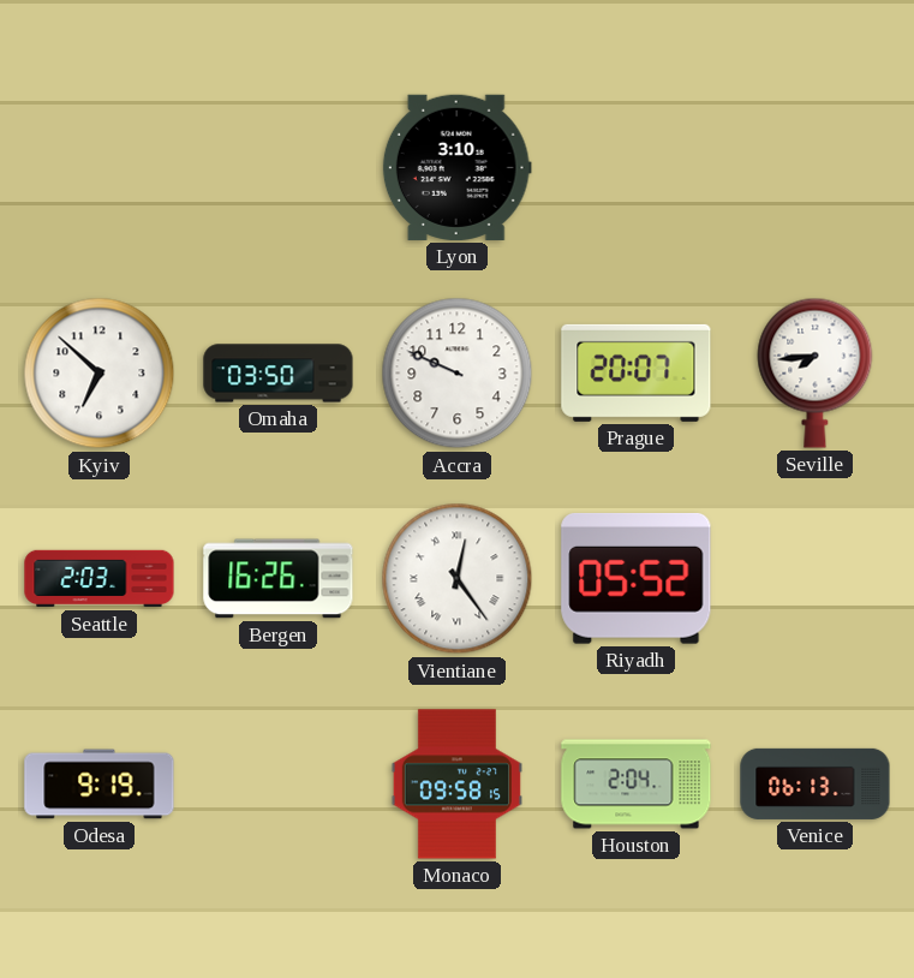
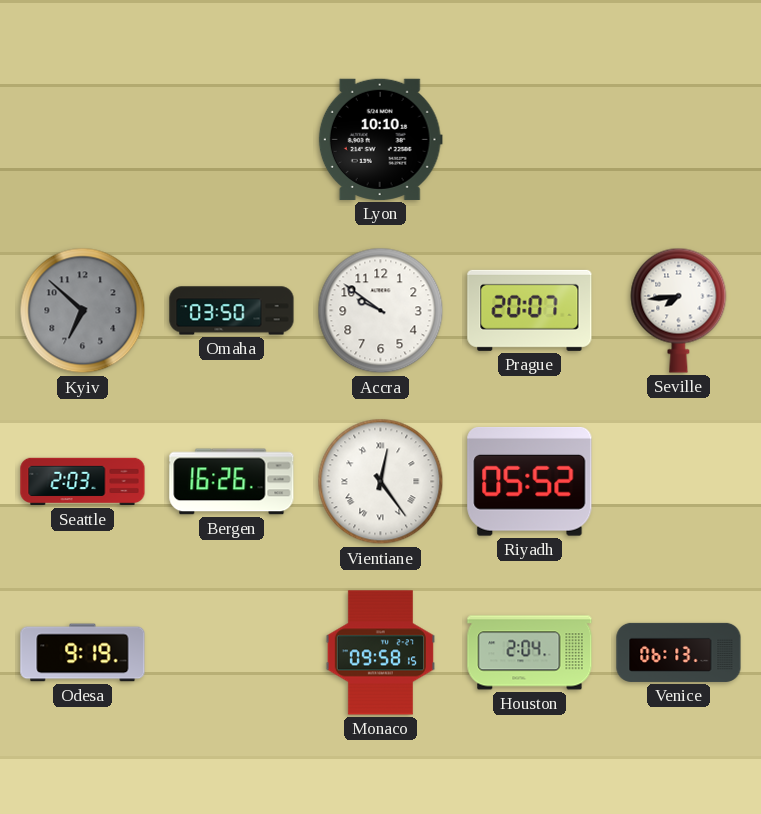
Lyon: 3:10 -> 10:10
Kyiv dial: white -> grey
Accra: 9:49 -> 9:51
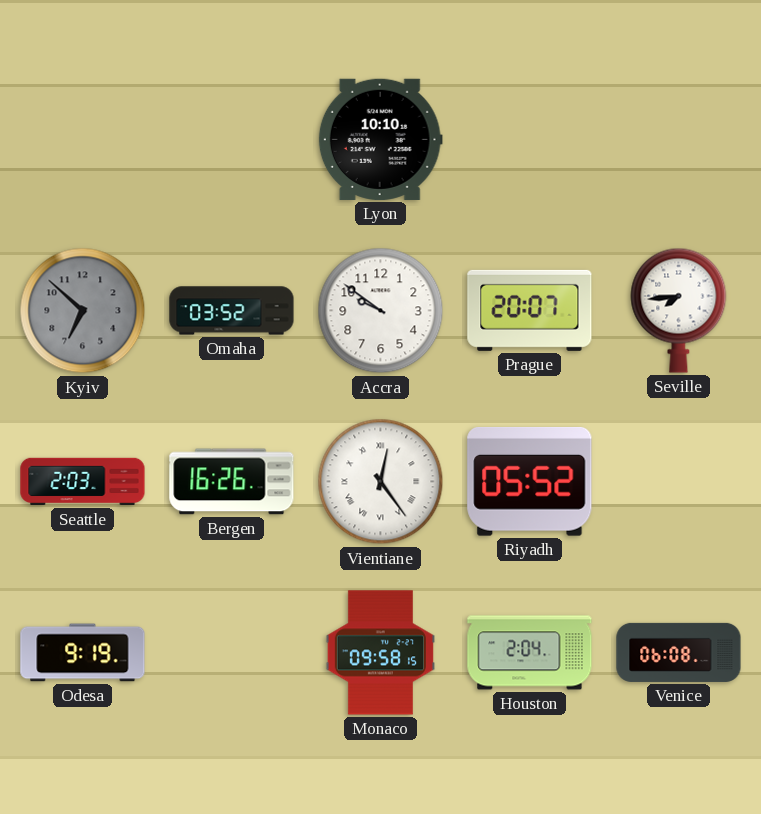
Omaha: 03:50 -> 03:52
Venice: 06:13 -> 06:08
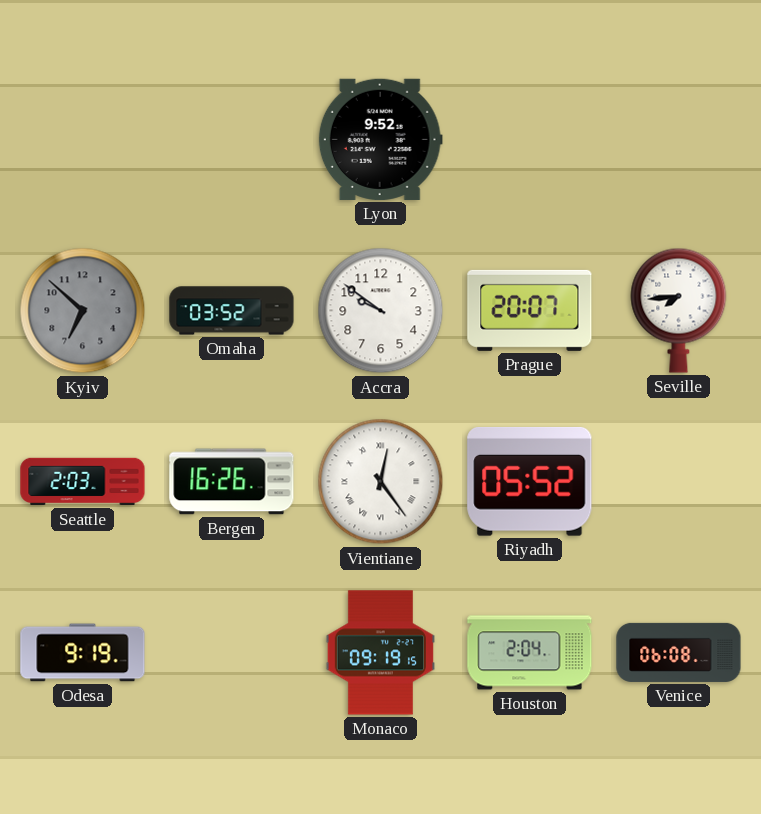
Lyon: 10:10 -> 9:52
Monaco: 09:58 -> 09:19
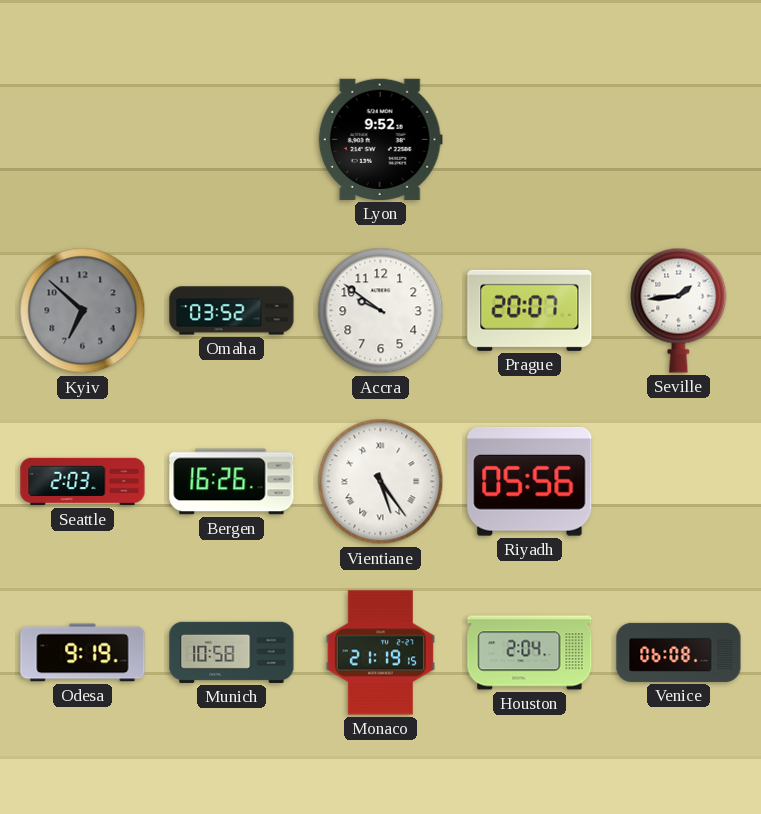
Seville: 7:44 -> 1:44
Vientiane: 12:24 -> 5:24
Riyadh: 05:52 -> 05:56
Munich: none -> 10:58
Monaco: 09:19 -> 21:19
